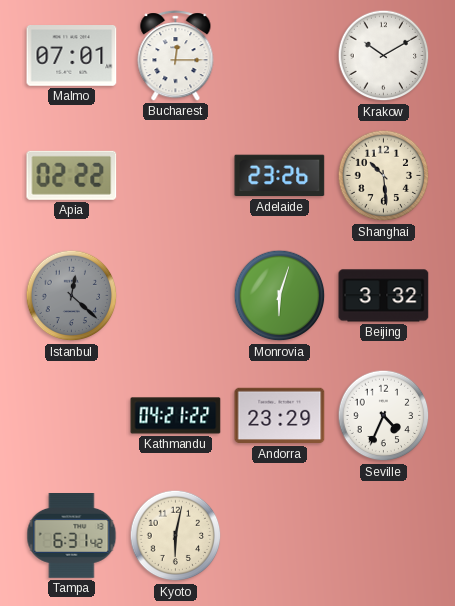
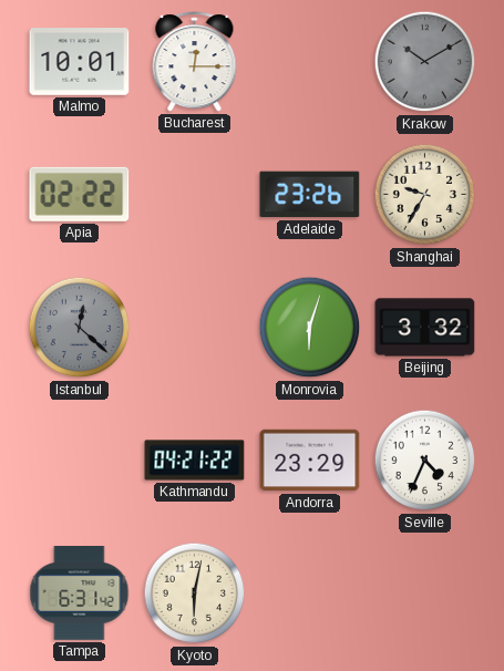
Malmo: 07:01 -> 10:01
Krakow dial: white -> grey
Shanghai: 10:29 -> 9:35
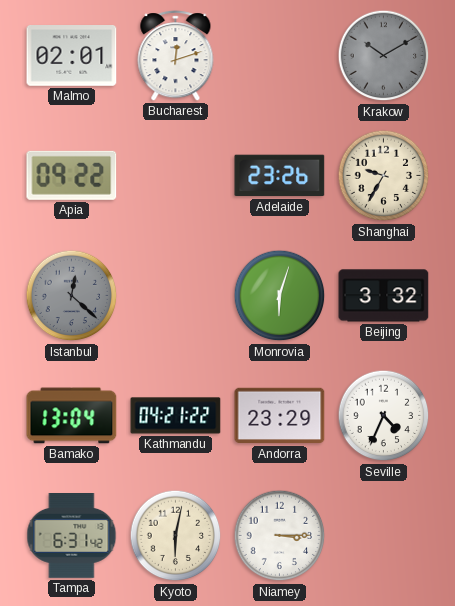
Malmo: 10:01 -> 02:01
Bucharest: 12:15 -> 12:12
Apia: 02:22 -> 09:22
Bamako: none -> 13:04
Niamey: none -> 3:15
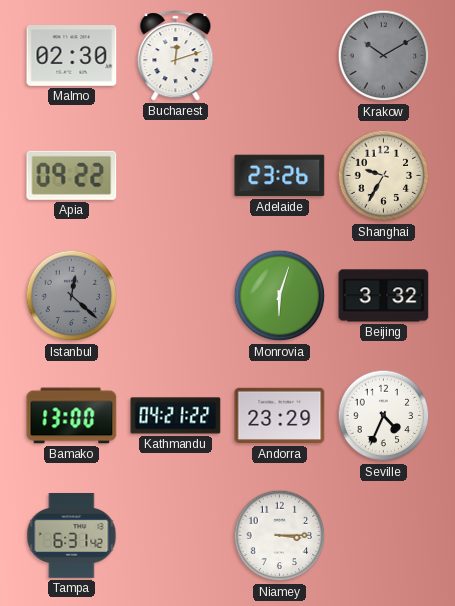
Malmo: 02:01 -> 02:30
Bamako: 13:04 -> 13:00
Kyoto: 6:02 -> none
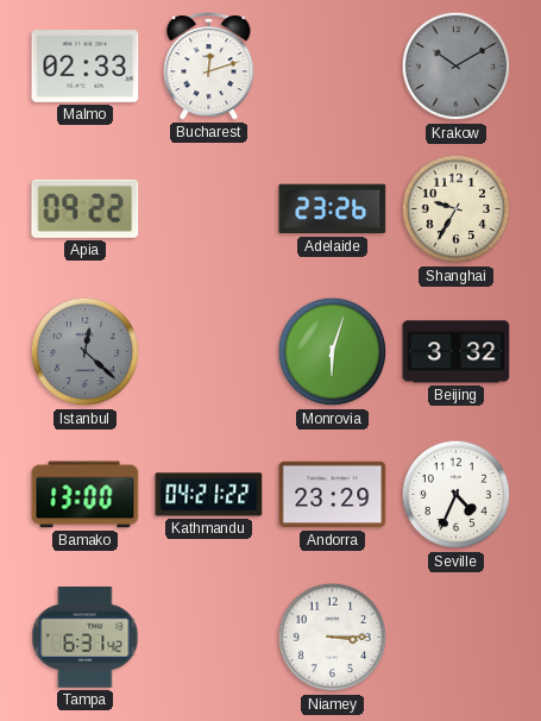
Malmo: 02:30 -> 02:33
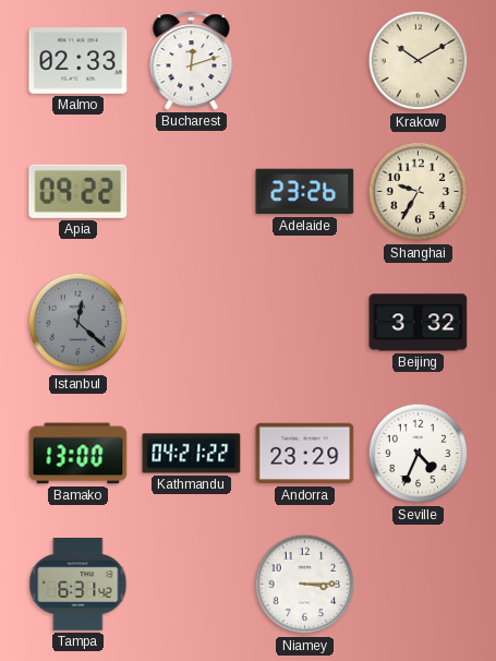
Krakow dial: grey -> cream
Monrovia: 6:03 -> none
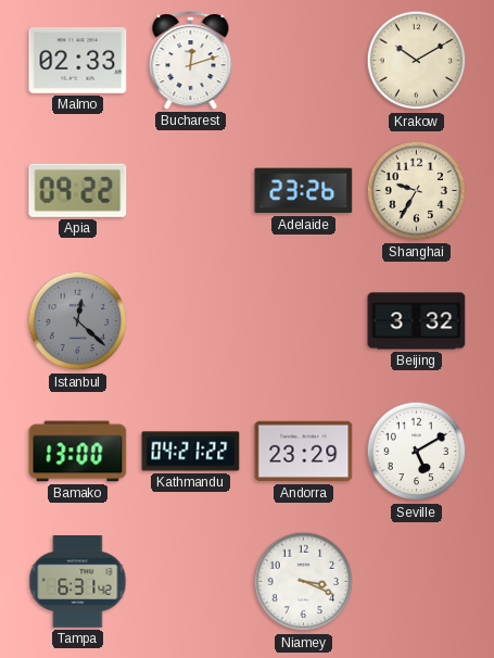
Seville: 4:34 -> 5:10
Niamey: 3:15 -> 3:19
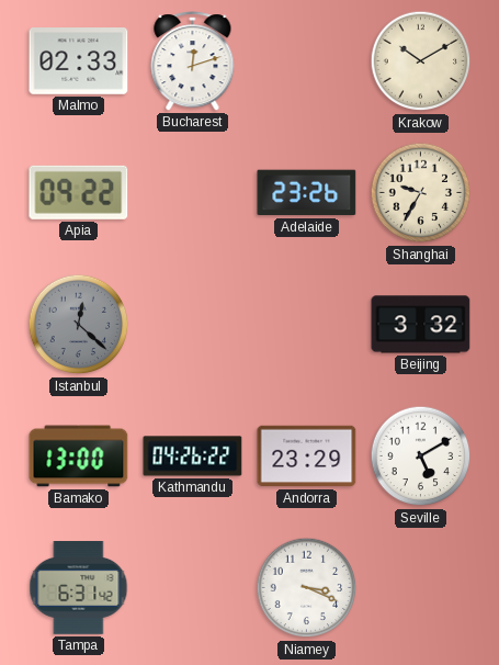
Kathmandu: 04:21 -> 04:26
